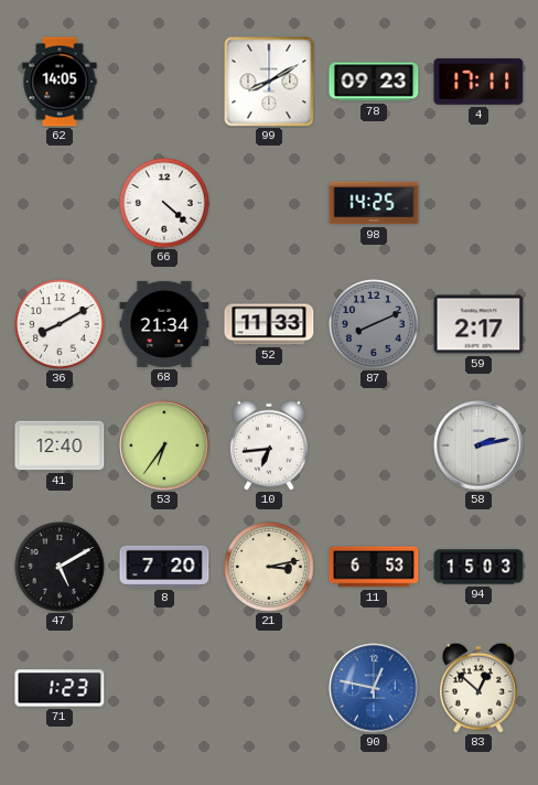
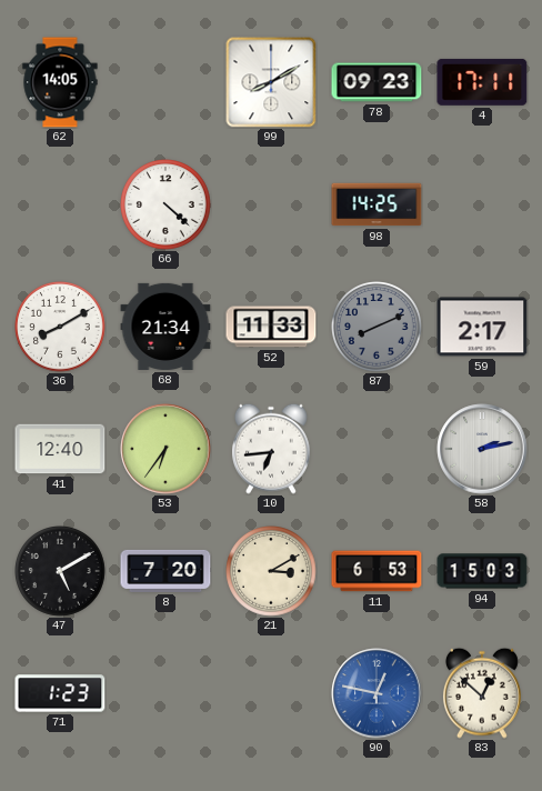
21: 3:13 -> 3:10
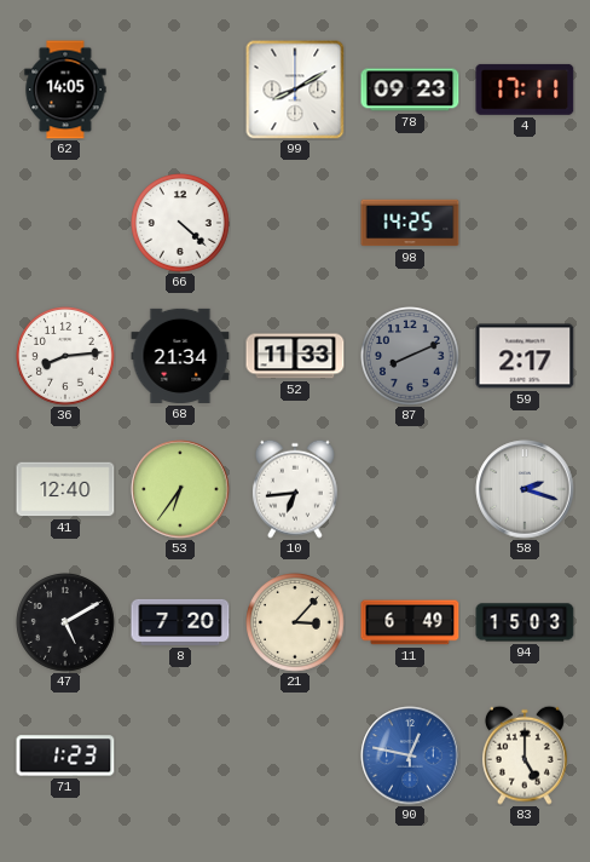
36: 8:10 -> 8:14
58: 2:13 -> 2:18
21: 3:10 -> 3:07
11: 6:53 -> 6:49
83: 12:52 -> 5:00
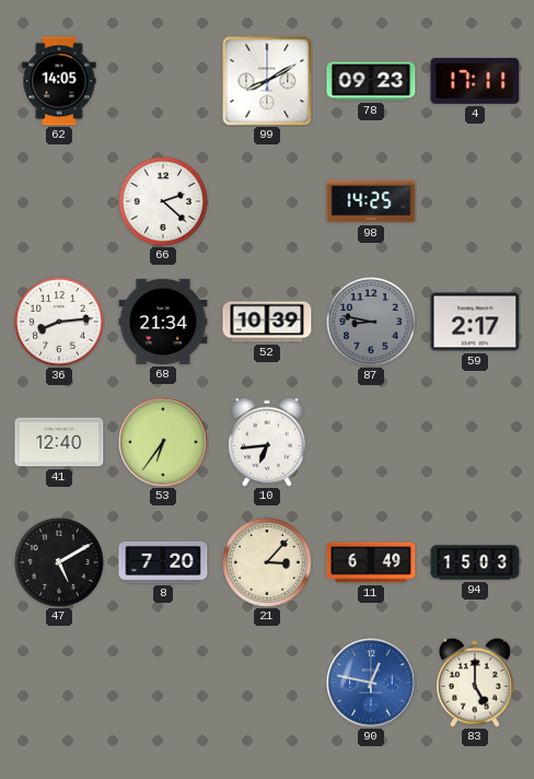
66: 4:22 -> 2:22
52: 11:33 -> 10:39
87: 8:11 -> 8:47
58: 2:18 -> none
71: 1:23 -> none
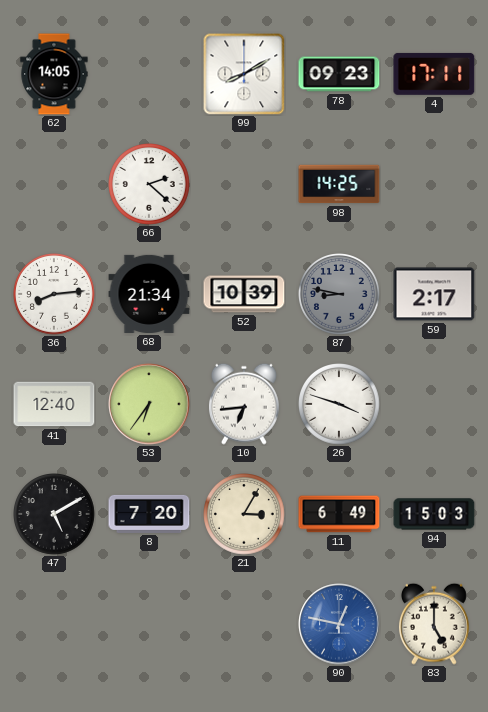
26: none -> 3:48
21: 3:07 -> 3:05
